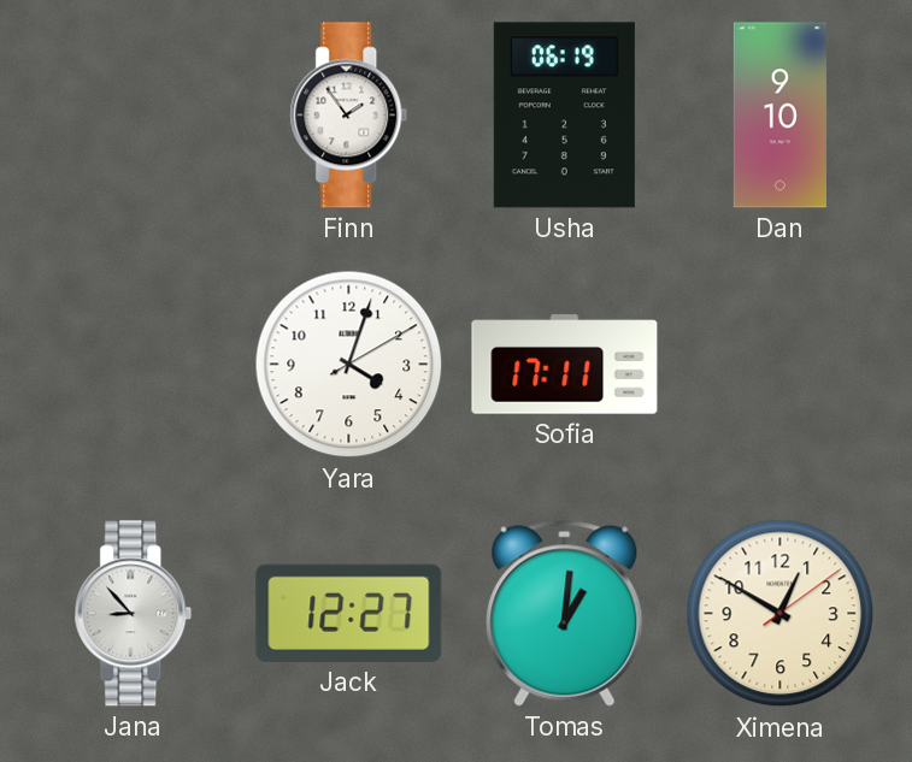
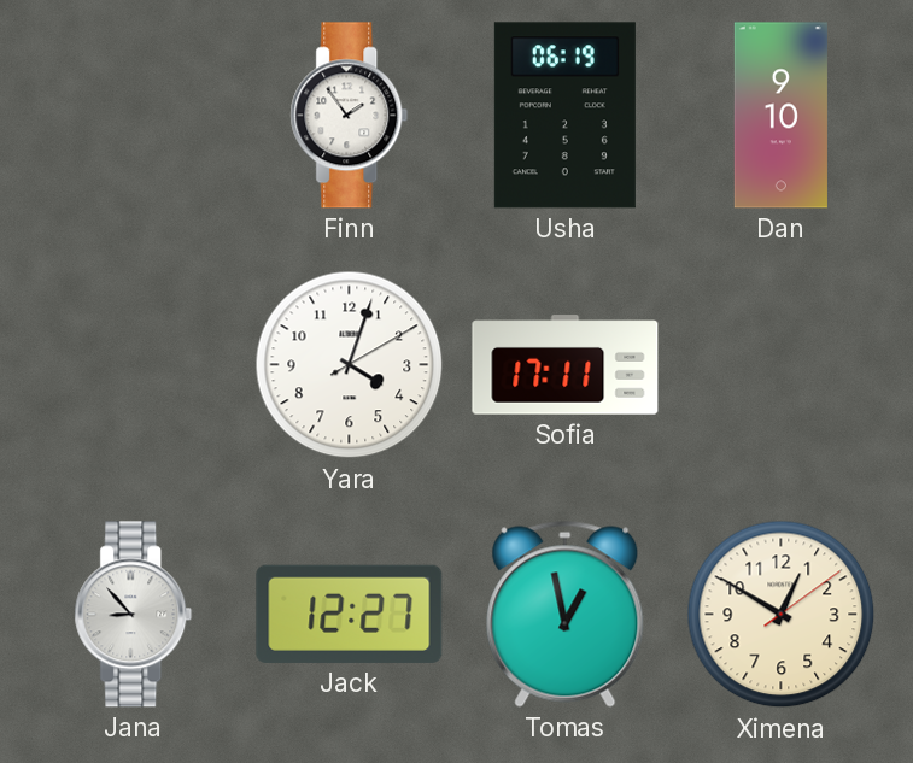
Tomas: 1:01 -> 12:58
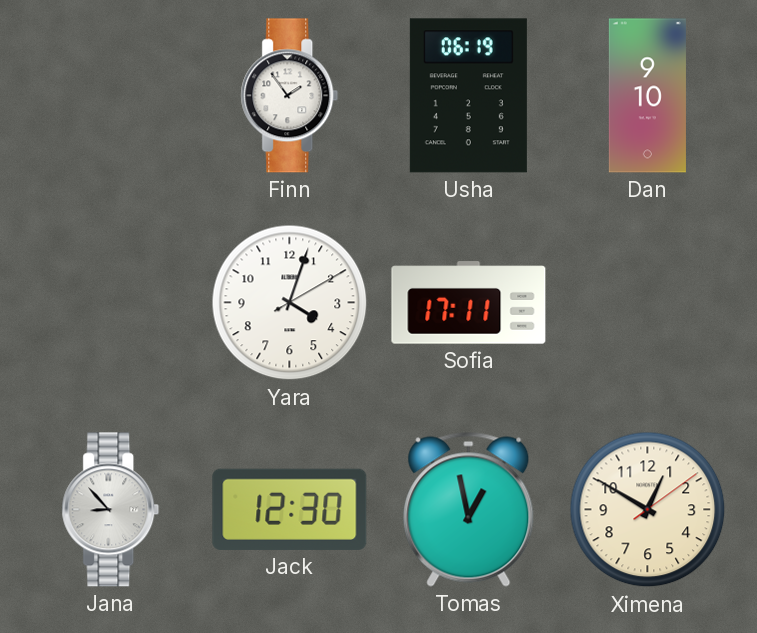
Jack: 12:27 -> 12:30
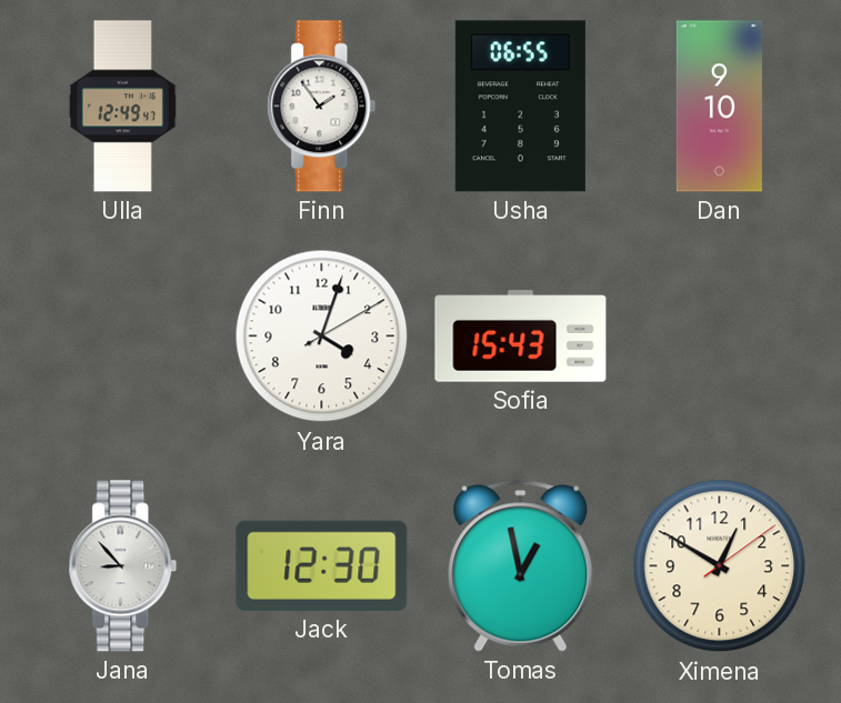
Ulla: none -> 12:49
Usha: 06:19 -> 06:55
Sofia: 17:11 -> 15:43
